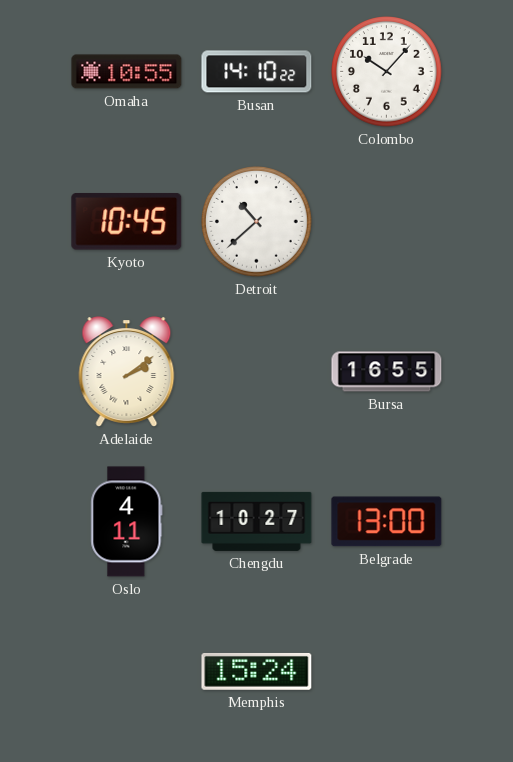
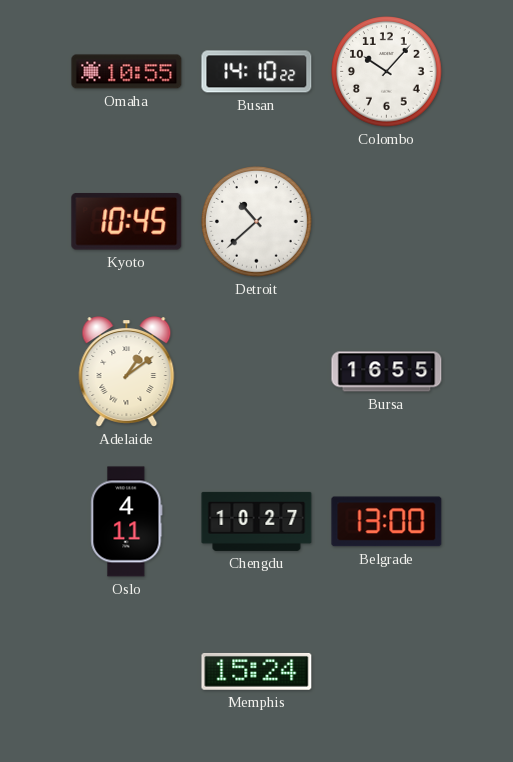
Adelaide: 2:09 -> 1:09
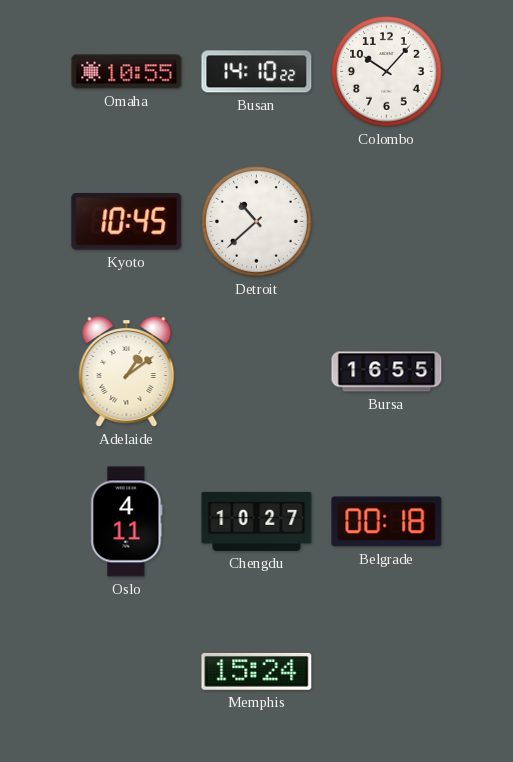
Belgrade: 13:00 -> 00:18
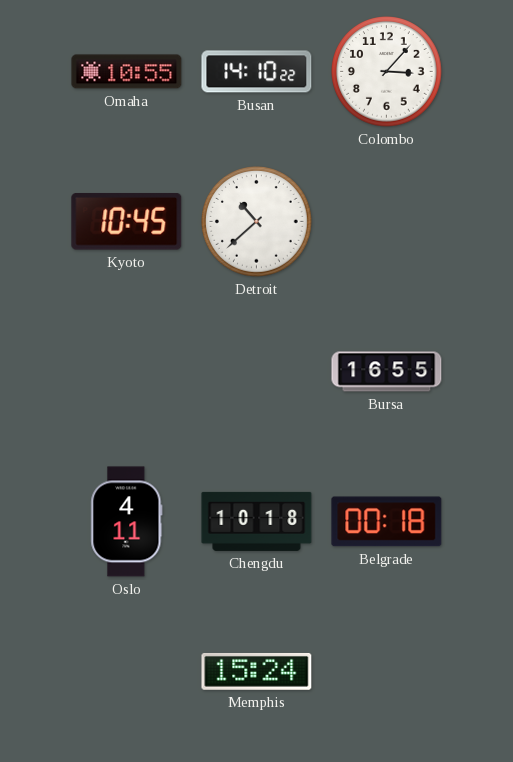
Colombo: 10:07 -> 3:07
Adelaide: 1:09 -> none
Chengdu: 10:27 -> 10:18
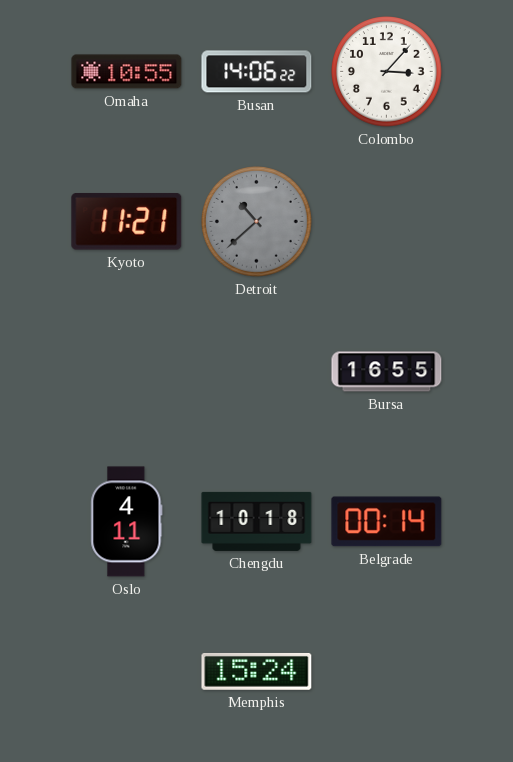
Busan: 14:10 -> 14:06
Kyoto: 10:45 -> 11:21
Detroit dial: white -> grey
Belgrade: 00:18 -> 00:14
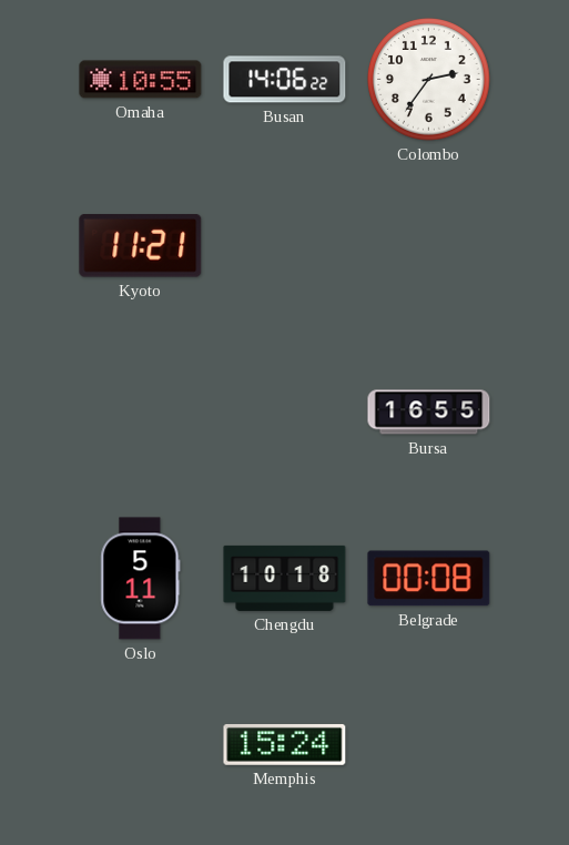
Colombo: 3:07 -> 2:36
Detroit: 10:38 -> none
Oslo: 4:11 -> 5:11
Belgrade: 00:14 -> 00:08
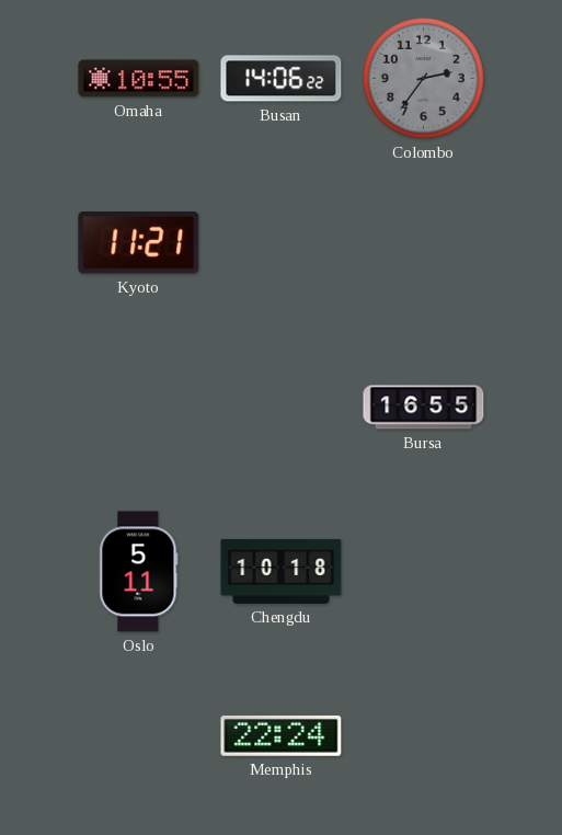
Colombo dial: white -> grey
Belgrade: 00:08 -> none
Memphis: 15:24 -> 22:24
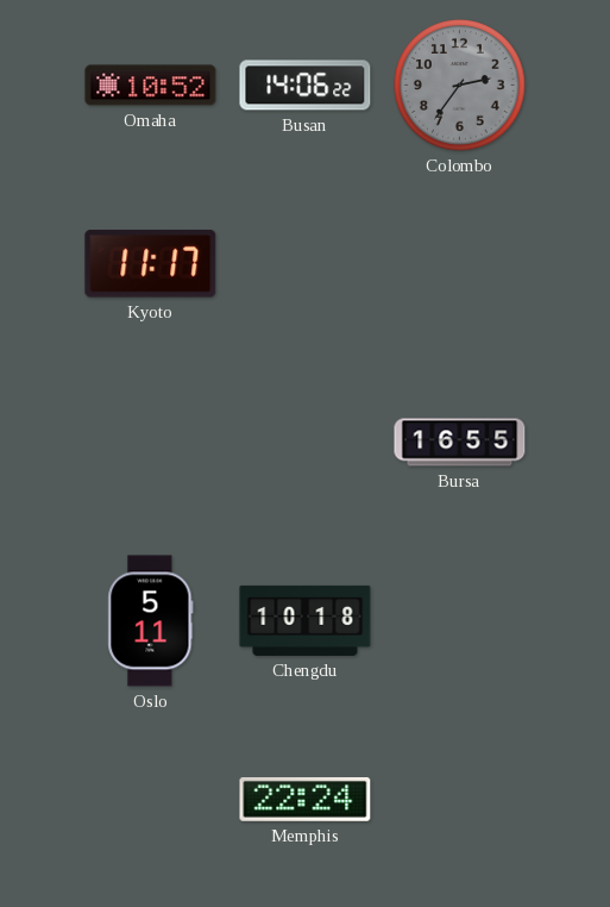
Omaha: 10:55 -> 10:52
Kyoto: 11:21 -> 11:17
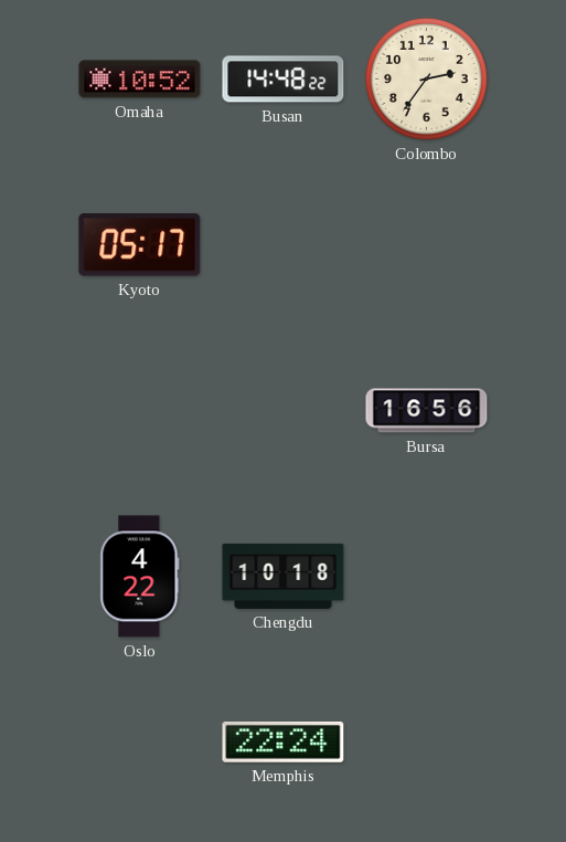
Busan: 14:06 -> 14:48
Colombo dial: grey -> cream
Kyoto: 11:17 -> 05:17
Bursa: 16:55 -> 16:56
Oslo: 5:11 -> 4:22
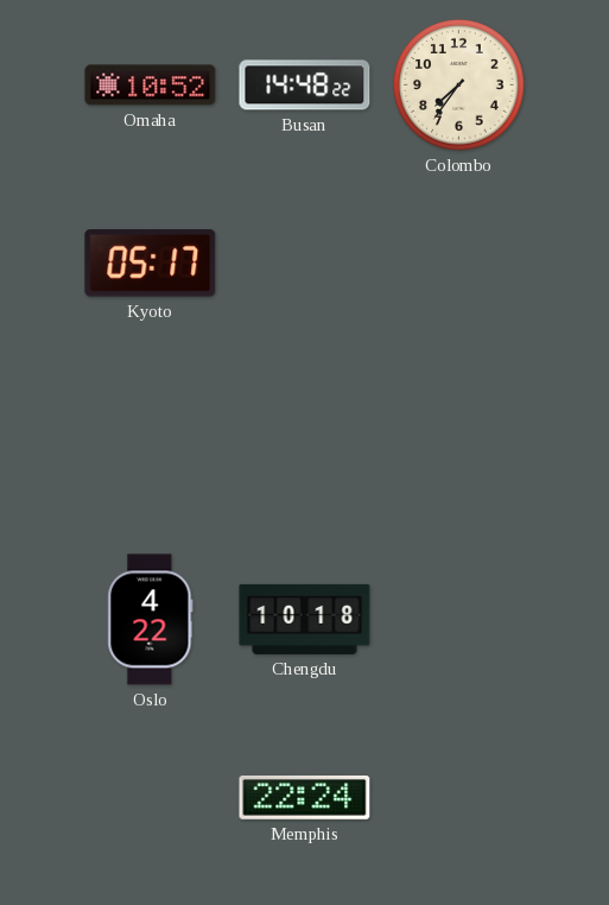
Colombo: 2:36 -> 7:36
Bursa: 16:56 -> none
